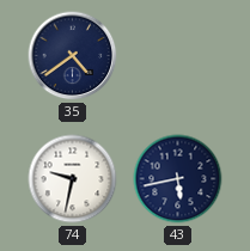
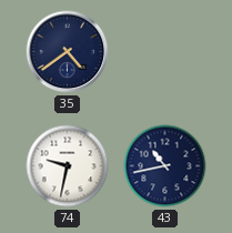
43: 5:43 -> 10:43
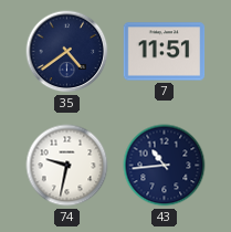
7: none -> 11:51
43: 10:43 -> 10:44
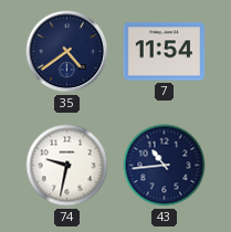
7: 11:51 -> 11:54
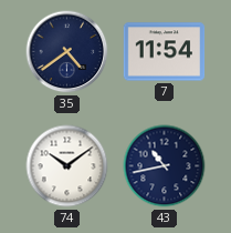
74: 9:32 -> 10:09
43: 10:44 -> 10:43
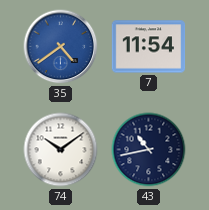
35 dial: navy -> blue
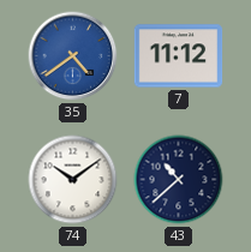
7: 11:54 -> 11:12
43: 10:43 -> 10:38
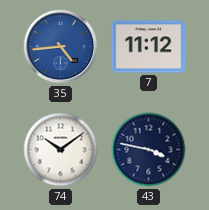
35: 4:39 -> 4:44
43: 10:38 -> 3:47
